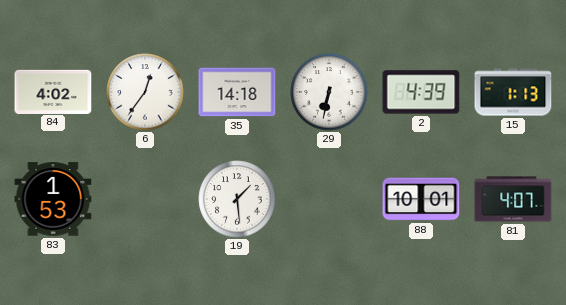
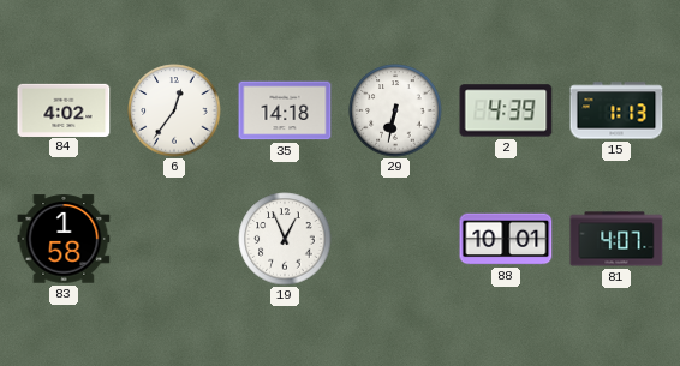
83: 1:53 -> 1:58
19: 1:29 -> 12:56
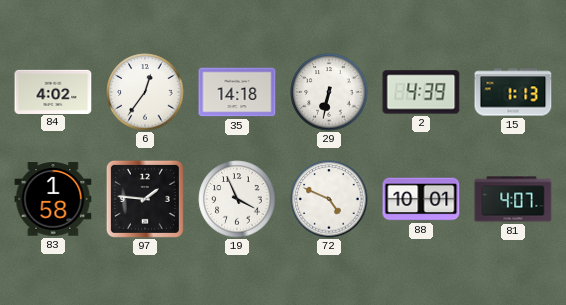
97: none -> 1:46
19: 12:56 -> 3:56
72: none -> 4:49
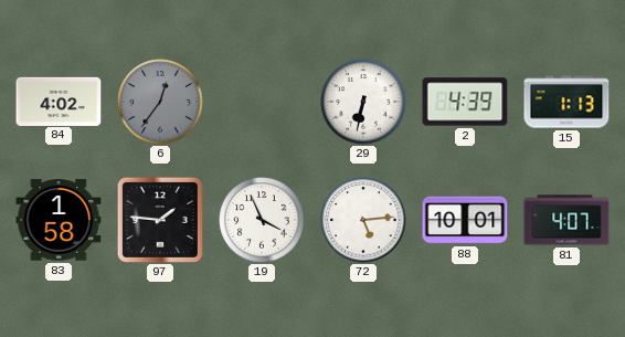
6 dial: white -> grey
35: 14:18 -> none
72: 4:49 -> 5:14
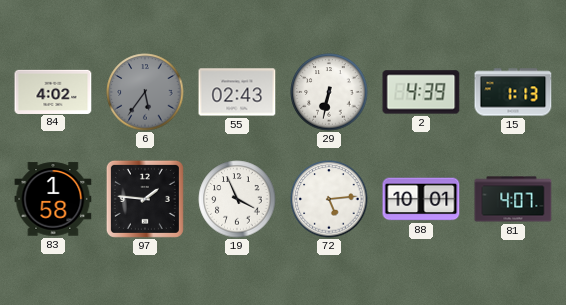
6: 12:36 -> 5:36
55: none -> 02:43
